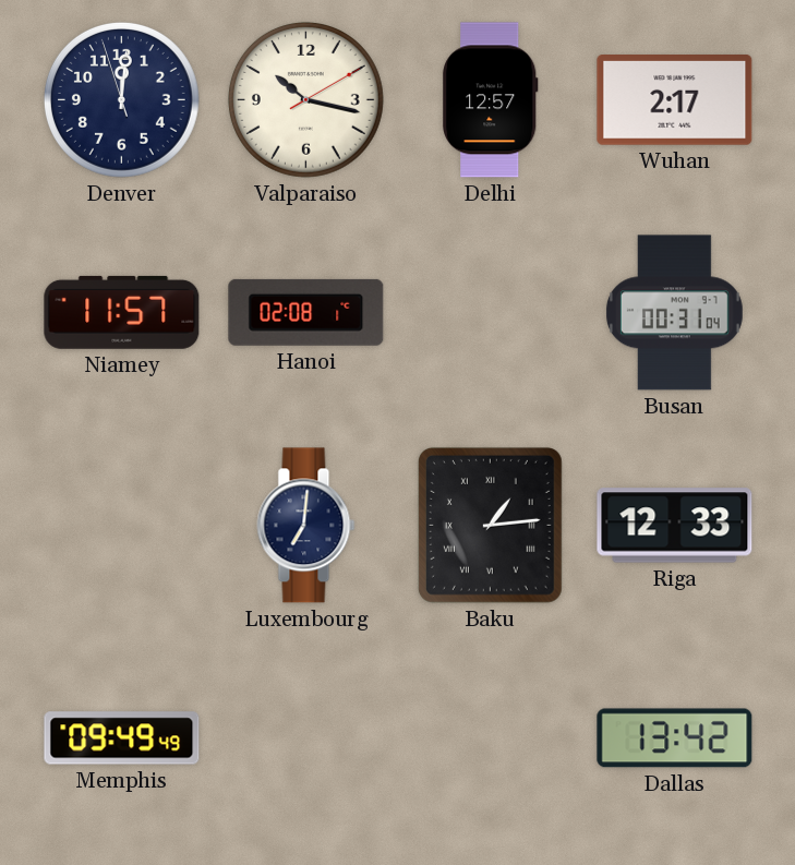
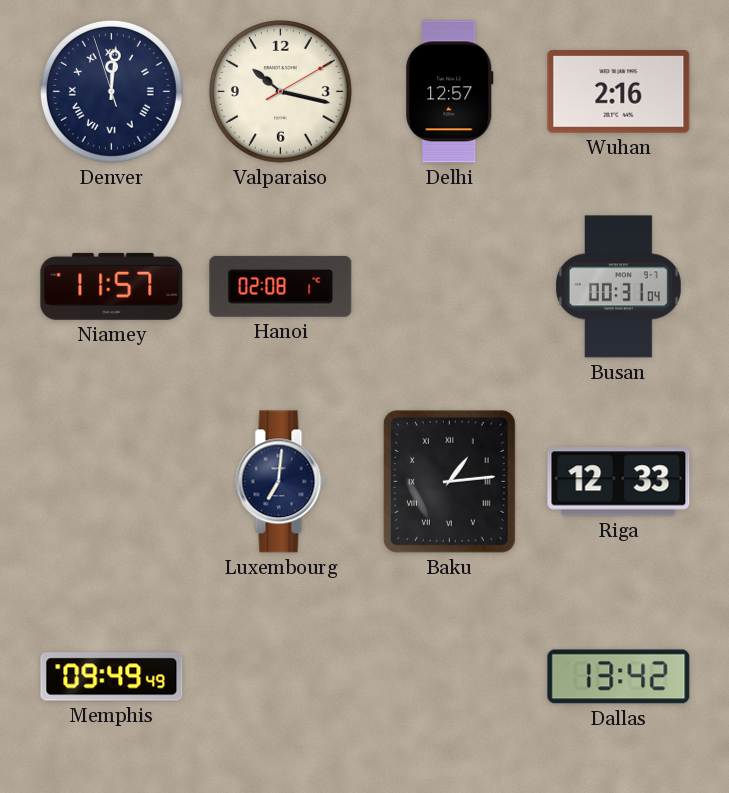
Denver numerals: Arabic -> Roman
Wuhan: 2:17 -> 2:16
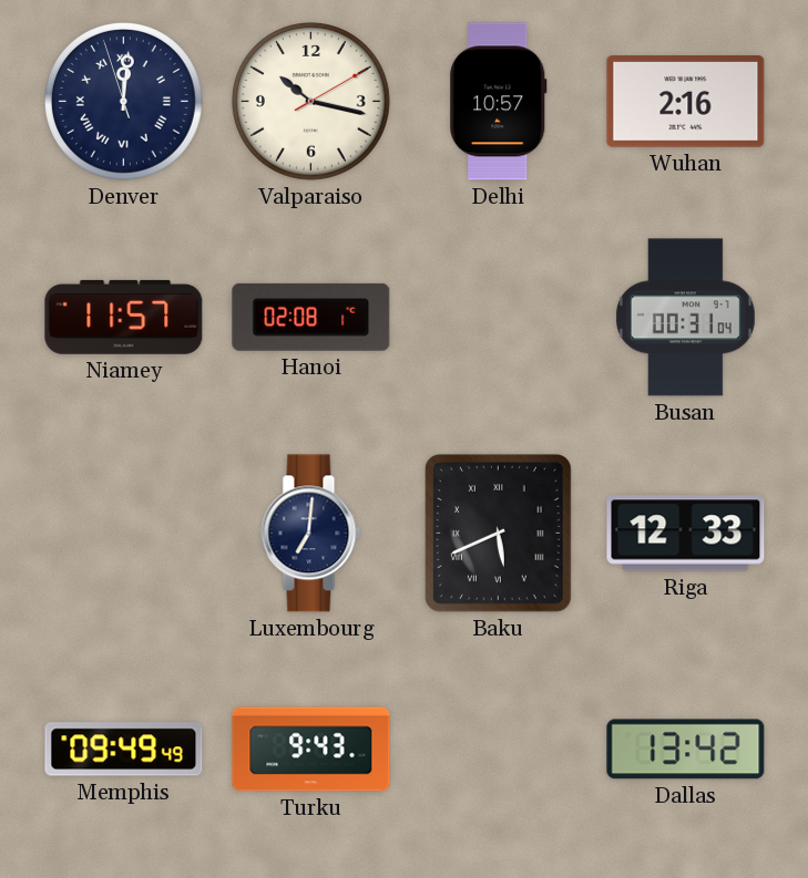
Delhi: 12:57 -> 10:57
Baku: 1:14 -> 5:41
Turku: none -> 9:43
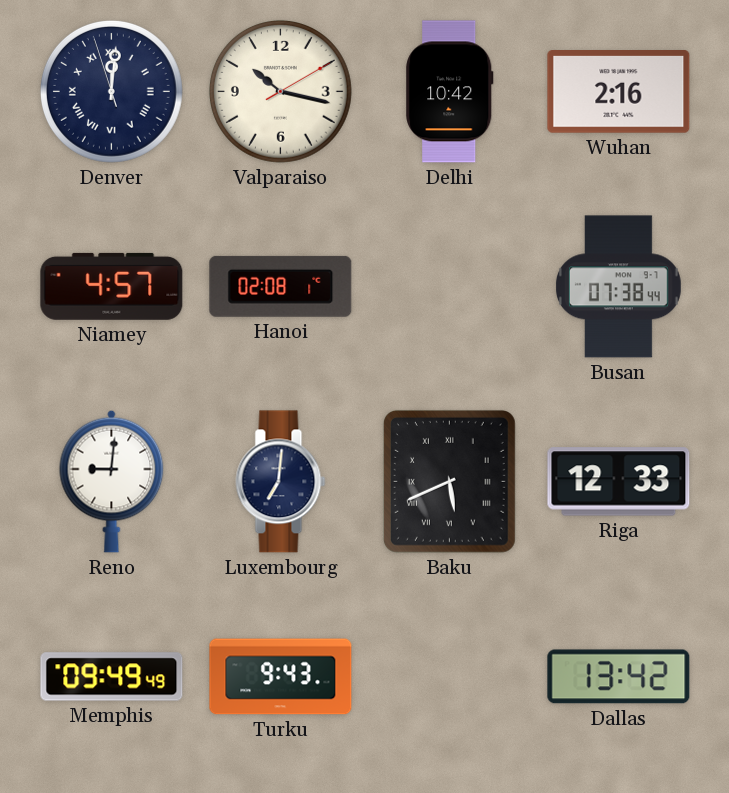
Delhi: 10:57 -> 10:42
Niamey: 11:57 -> 4:57
Busan: 00:31 -> 07:38
Reno: none -> 9:01
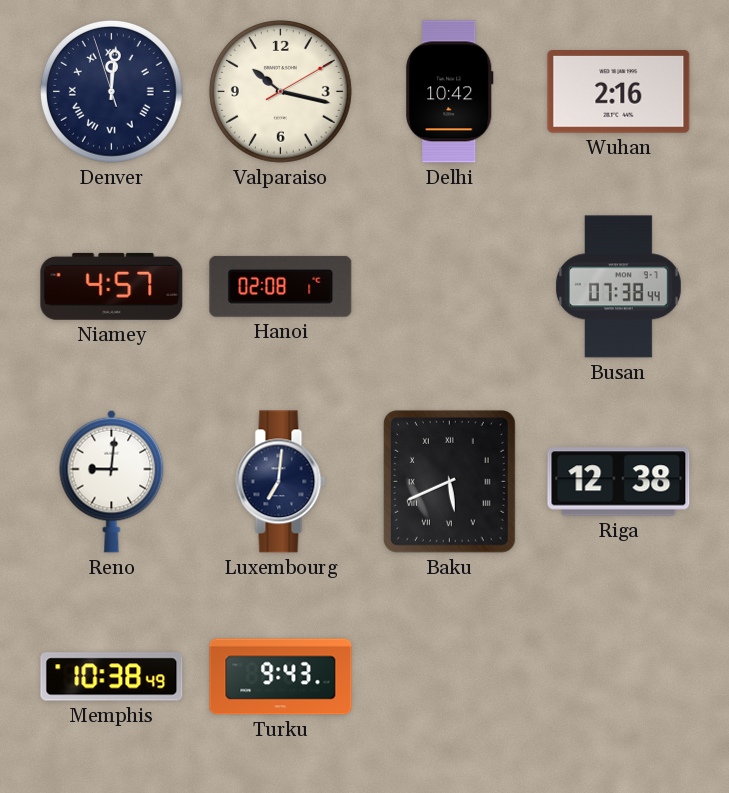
Riga: 12:33 -> 12:38
Memphis: 09:49 -> 10:38
Dallas: 13:42 -> none
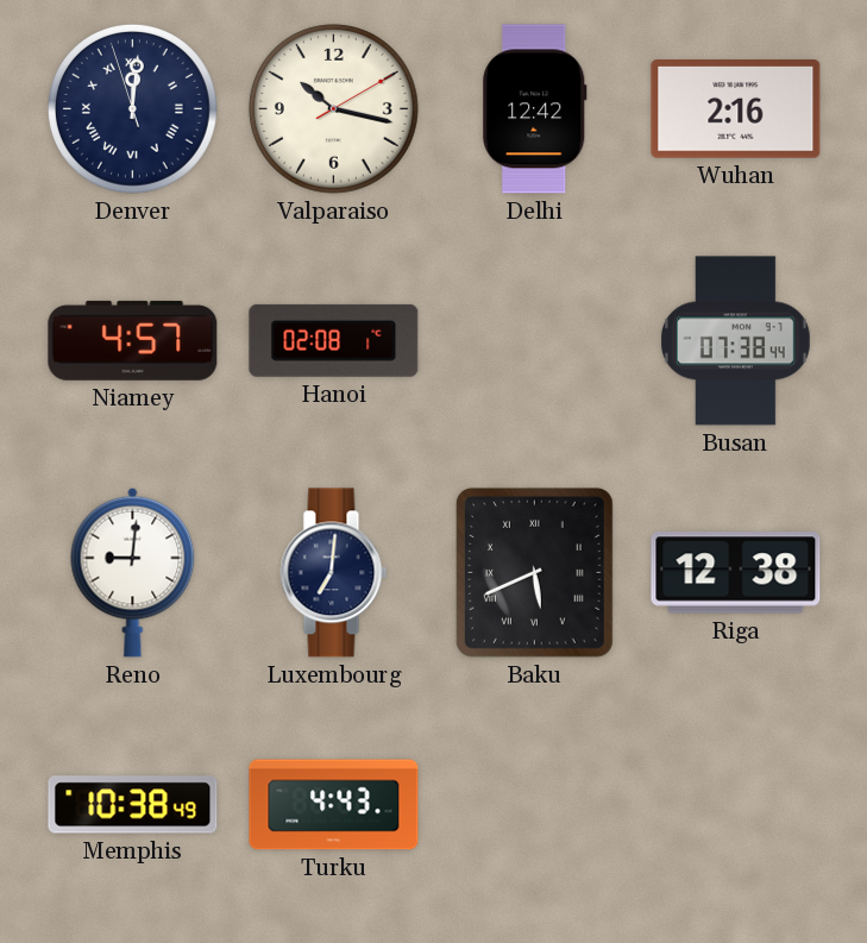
Delhi: 10:42 -> 12:42
Turku: 9:43 -> 4:43
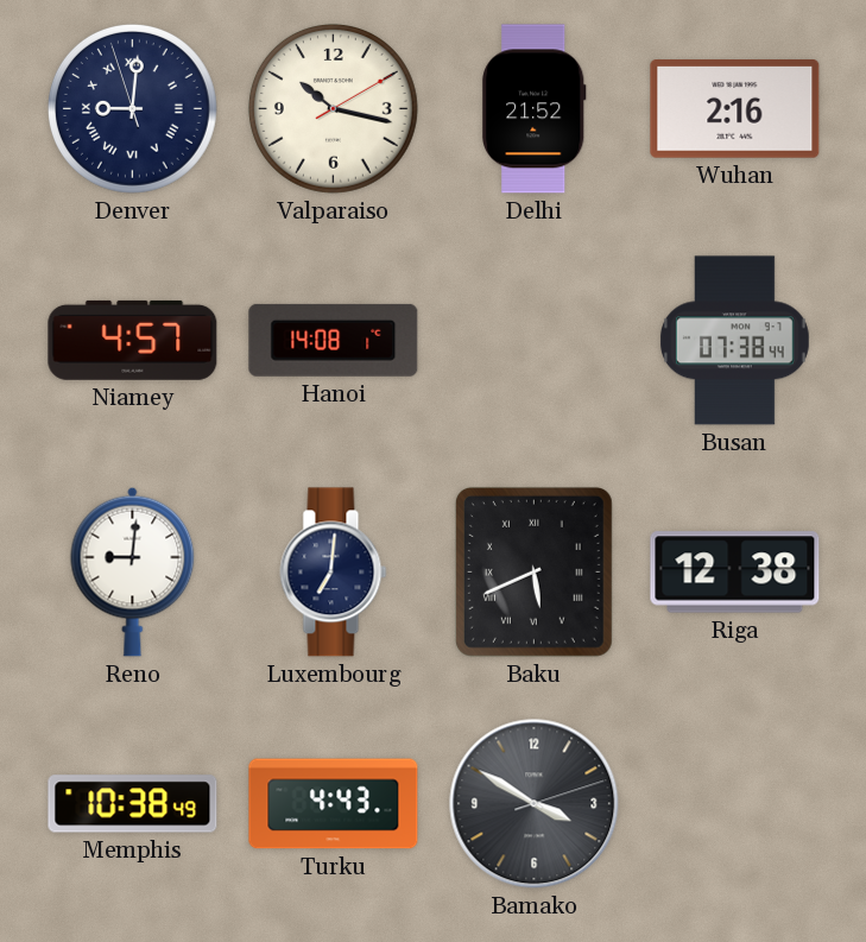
Denver: 12:00 -> 9:00
Delhi: 12:42 -> 21:52
Hanoi: 02:08 -> 14:08
Bamako: none -> 3:50
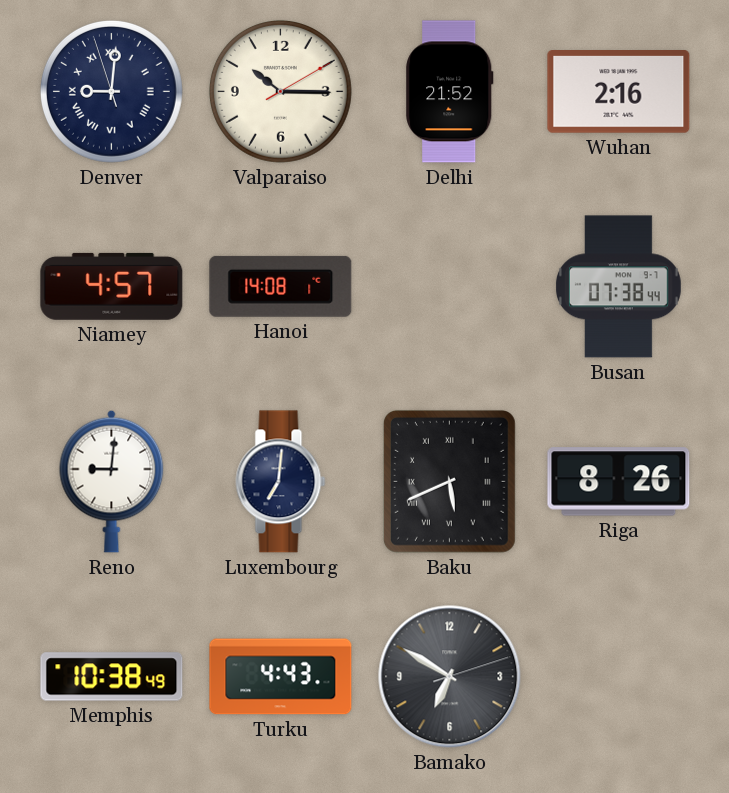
Valparaiso: 10:17 -> 10:15
Riga: 12:38 -> 8:26
Bamako: 3:50 -> 6:50
